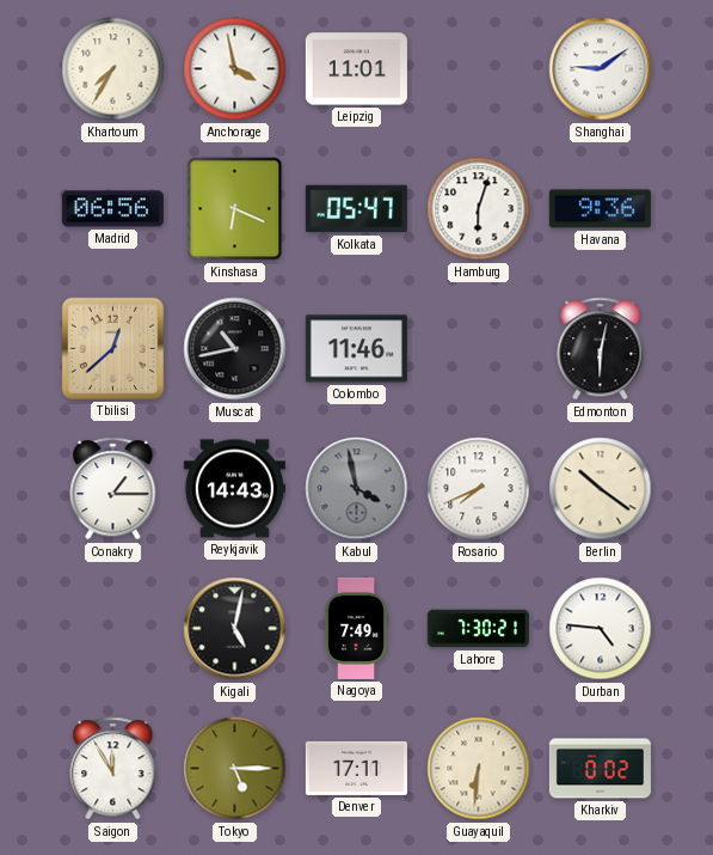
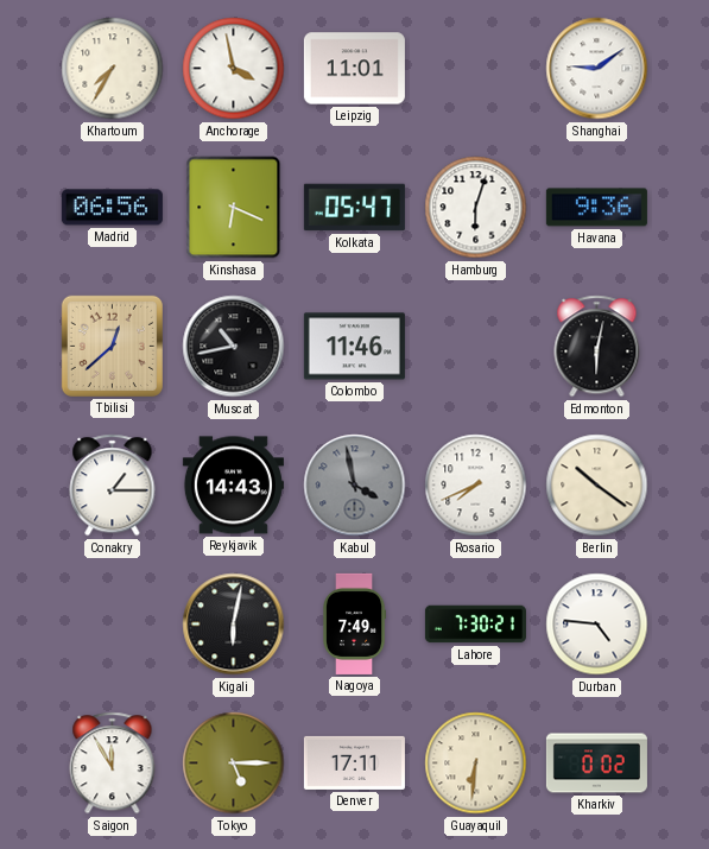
Kigali: 5:02 -> 6:02
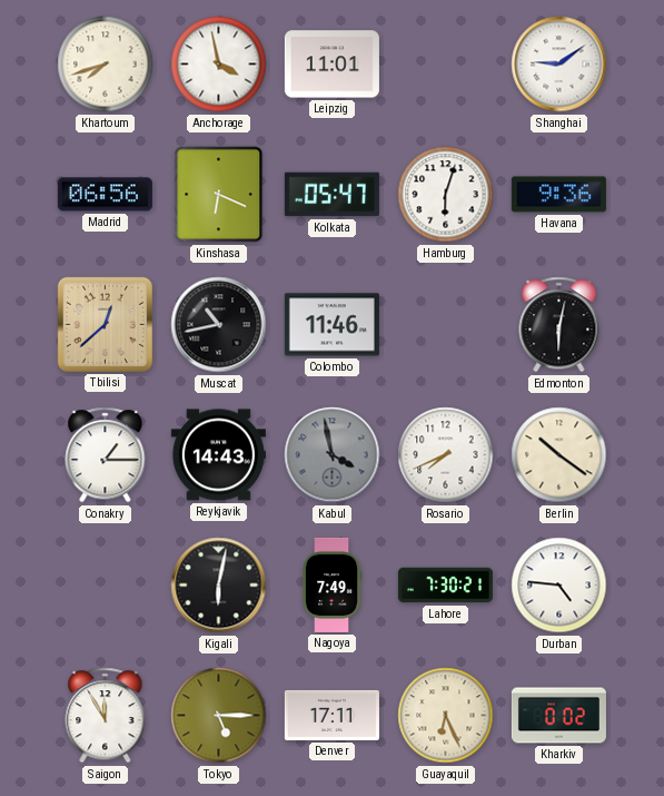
Khartoum: 7:35 -> 7:42
Guayaquil: 6:31 -> 6:26
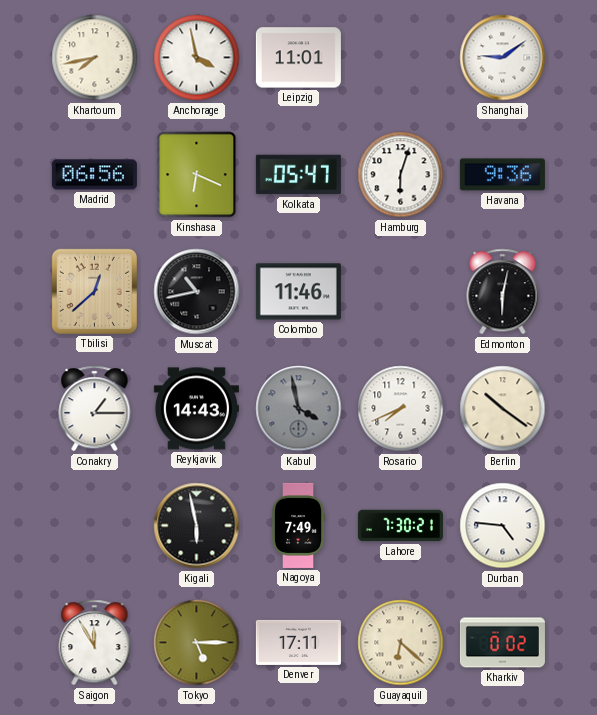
Khartoum: 7:42 -> 7:43
Kigali: 6:02 -> 5:58
Guayaquil: 6:26 -> 6:22
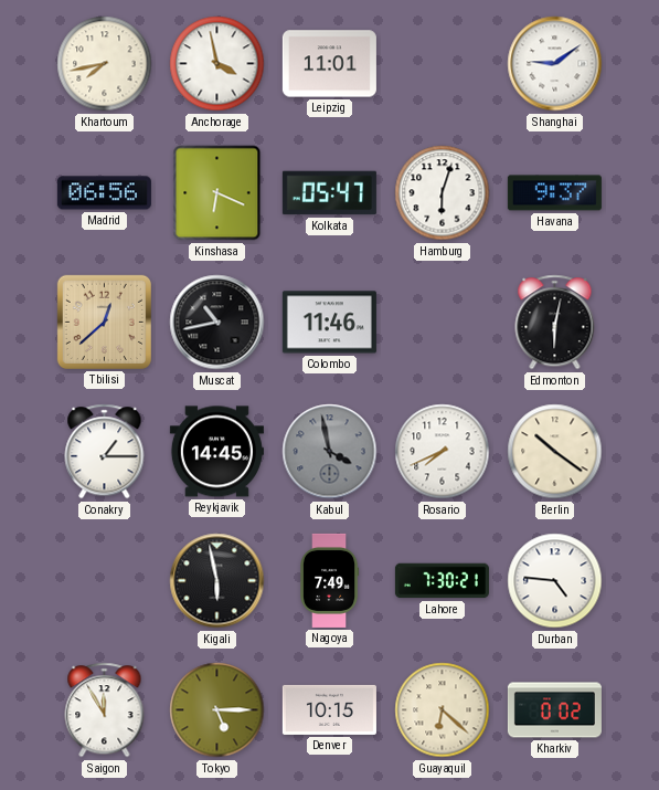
Havana: 9:36 -> 9:37
Reykjavik: 14:43 -> 14:45
Denver: 17:11 -> 10:15
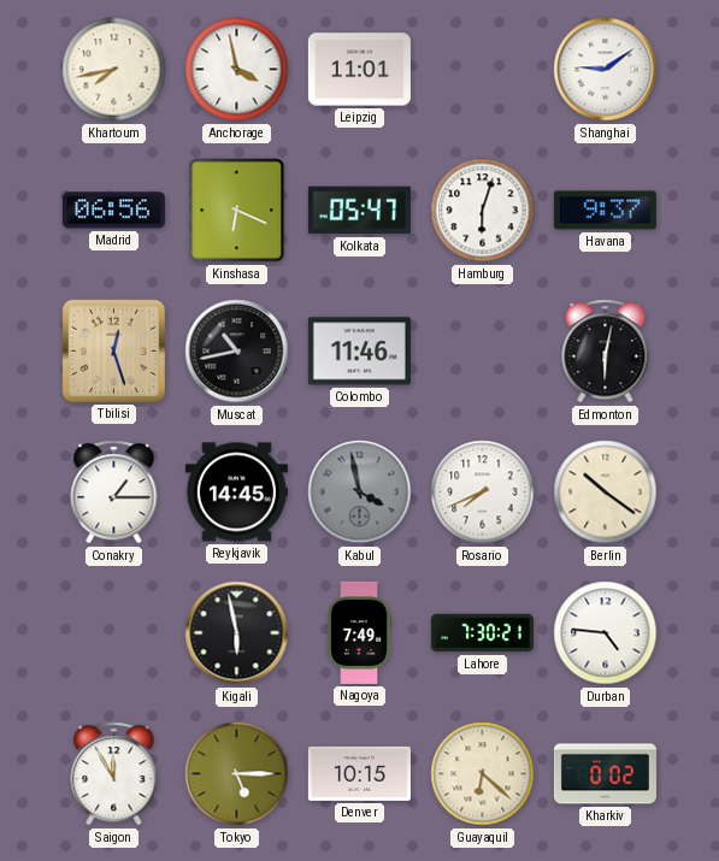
Tbilisi: 12:38 -> 12:27
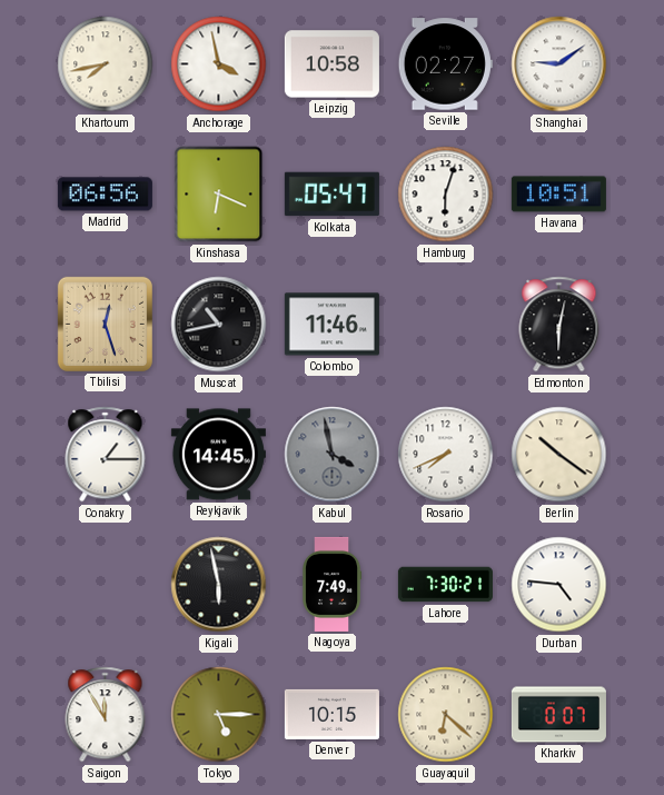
Leipzig: 11:01 -> 10:58
Seville: none -> 02:27
Havana: 9:37 -> 10:51
Kharkiv: 0:02 -> 0:07
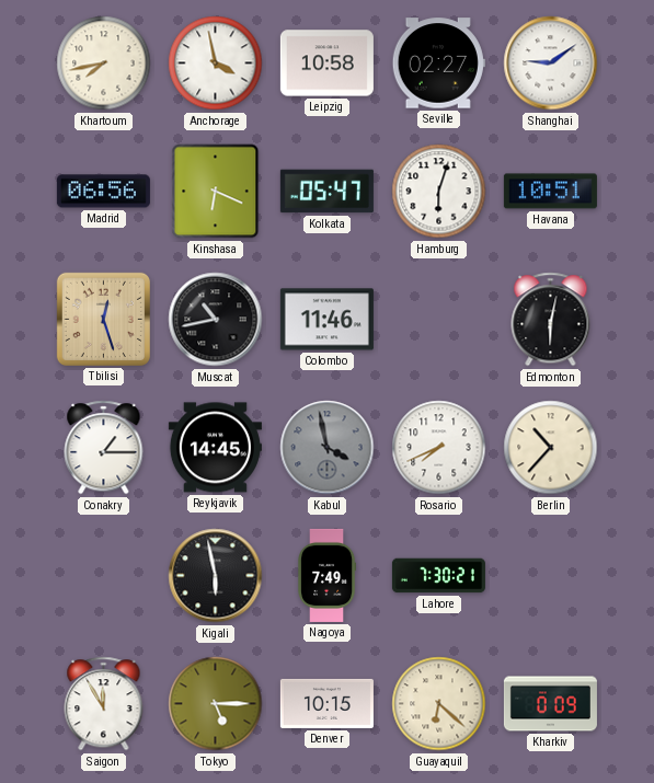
Berlin: 10:21 -> 10:37
Durban: 4:46 -> none
Kharkiv: 0:07 -> 0:09
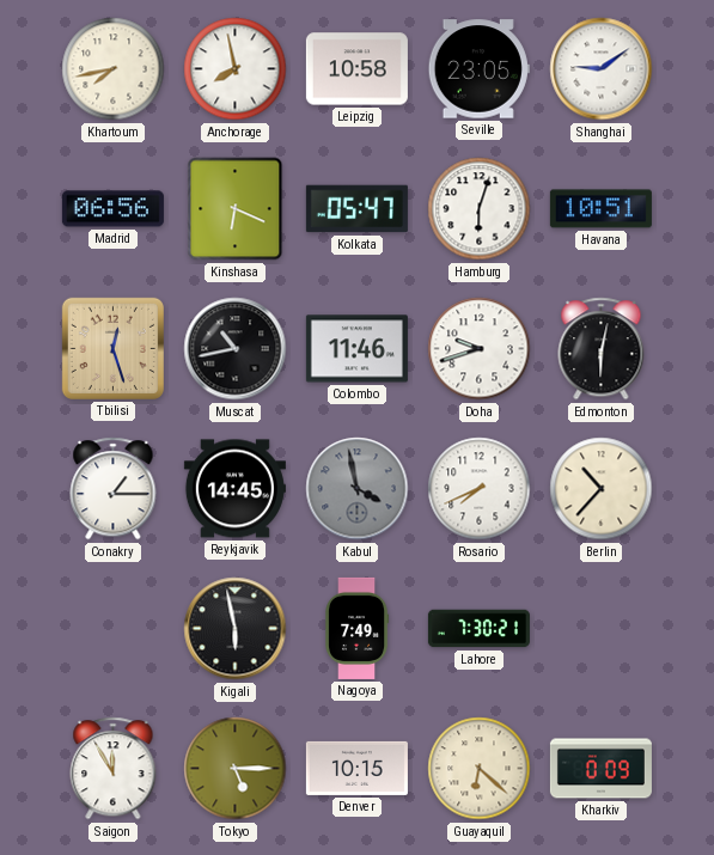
Anchorage: 3:58 -> 7:58
Seville: 02:27 -> 23:05
Doha: none -> 9:42
